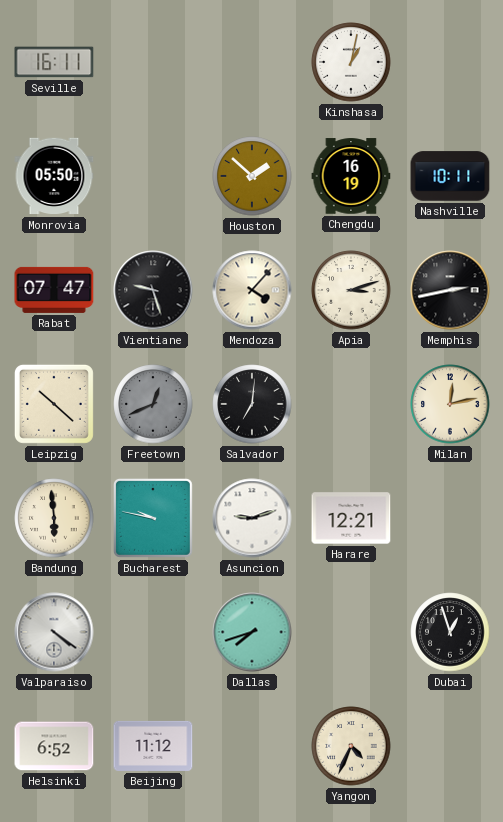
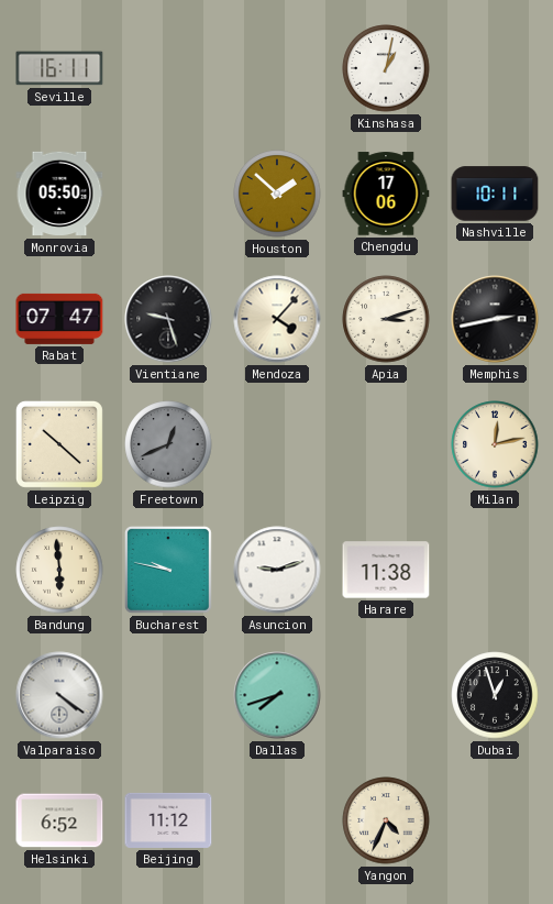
Chengdu: 16:19 -> 17:06
Salvador: 7:01 -> none
Harare: 12:21 -> 11:38
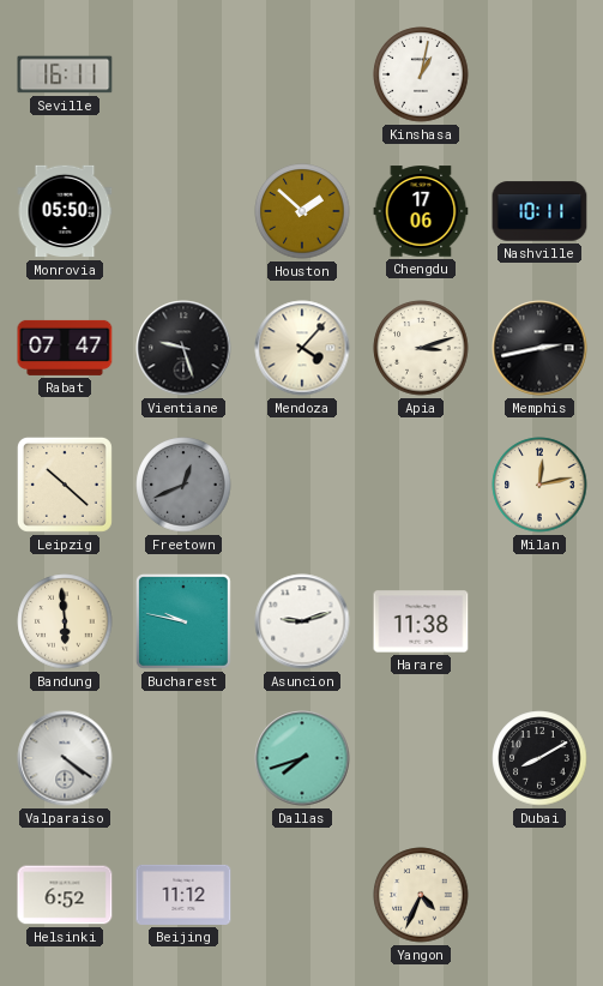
Dubai: 12:57 -> 8:10
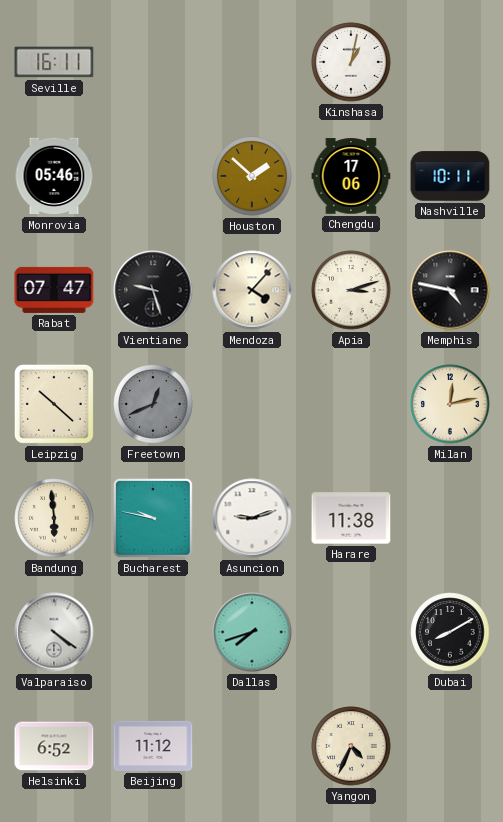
Monrovia: 05:50 -> 05:46
Memphis: 2:43 -> 4:47
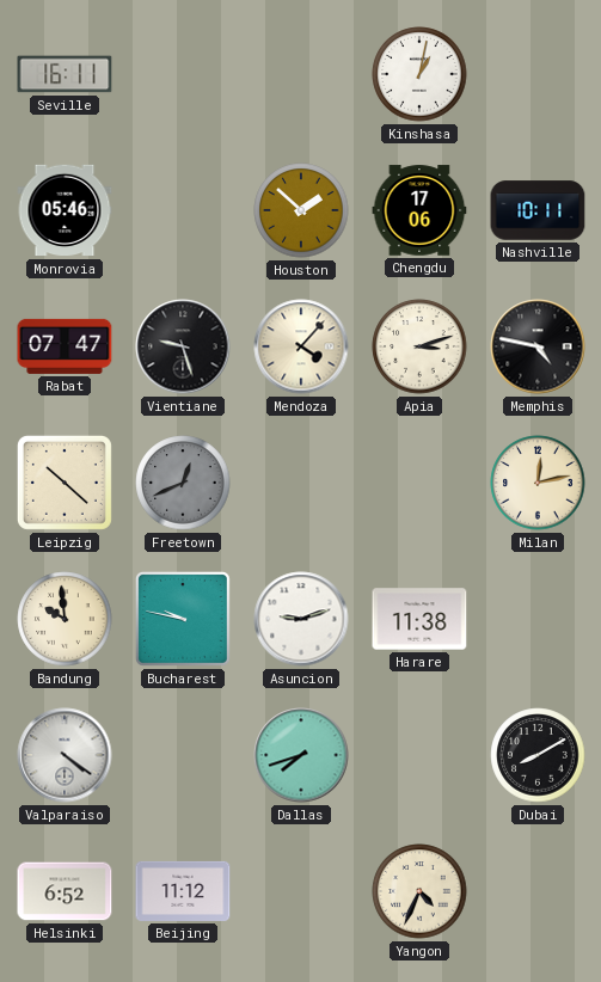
Bandung: 5:59 -> 9:59
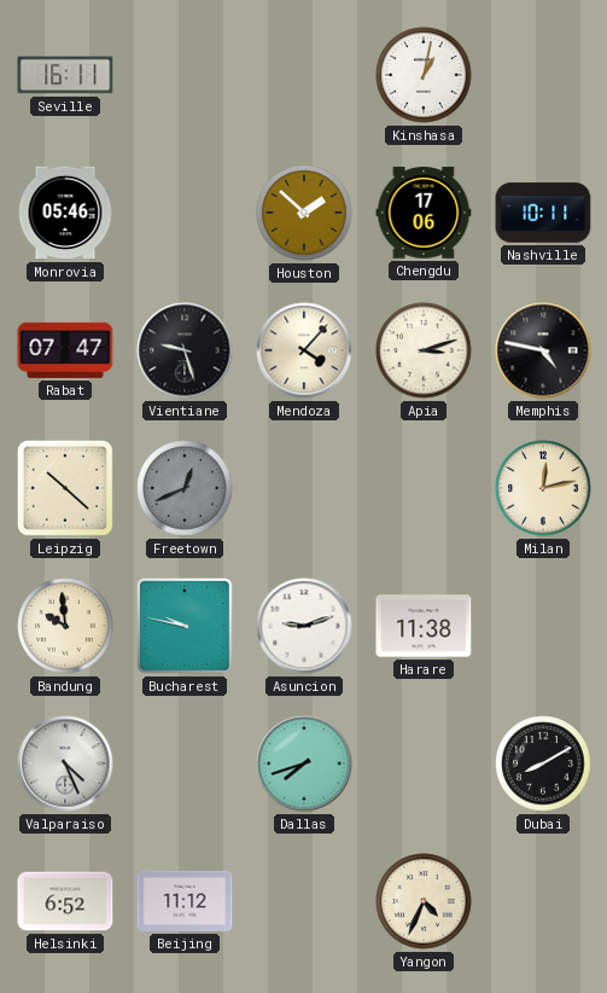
Valparaiso: 4:21 -> 4:26
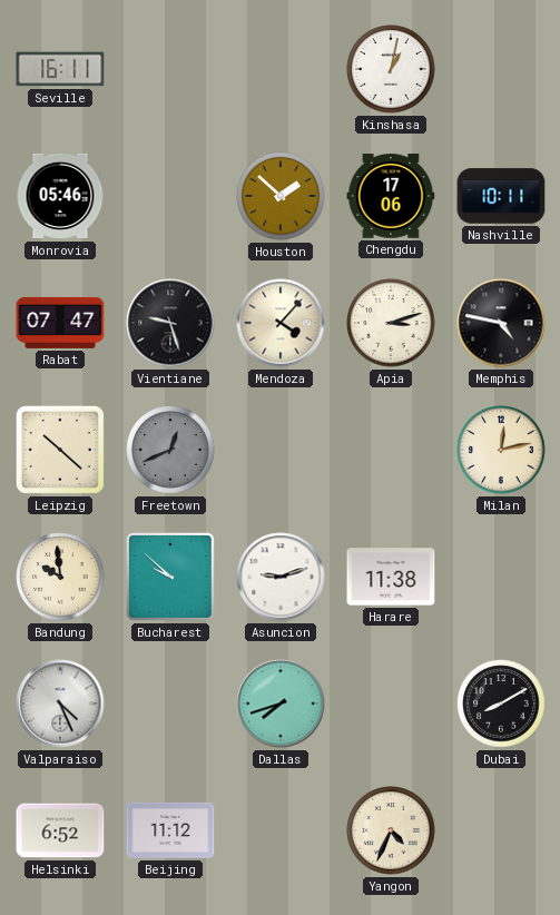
Bucharest: 9:47 -> 9:52
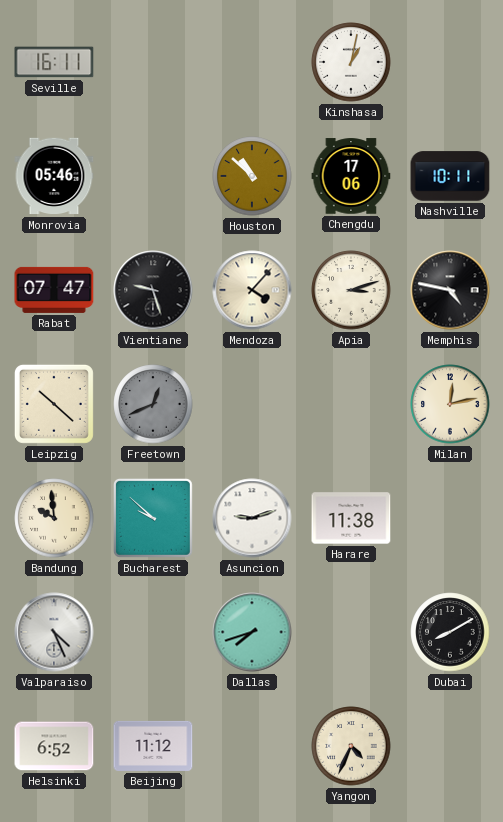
Houston: 1:52 -> 10:52
